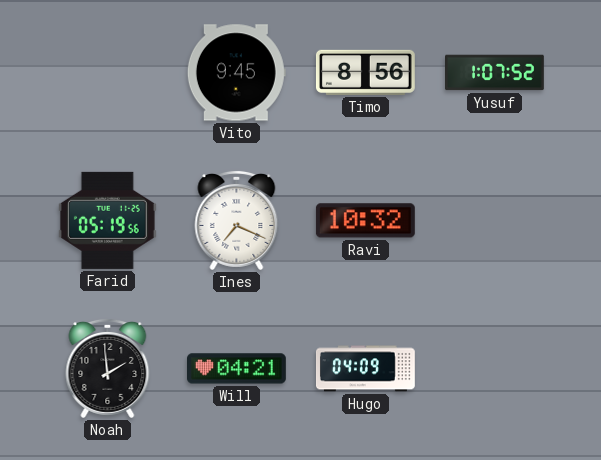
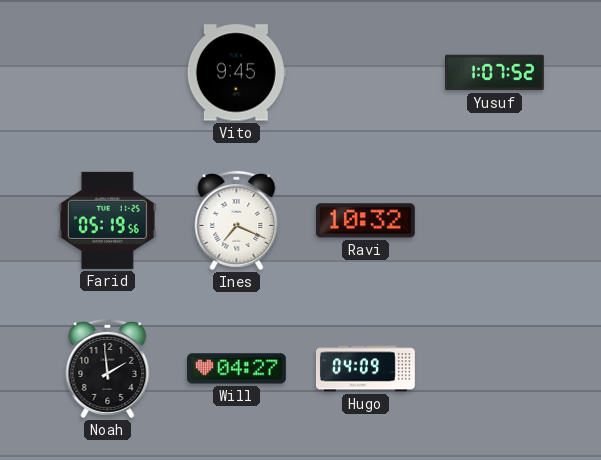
Timo: 8:56 -> none
Will: 04:21 -> 04:27
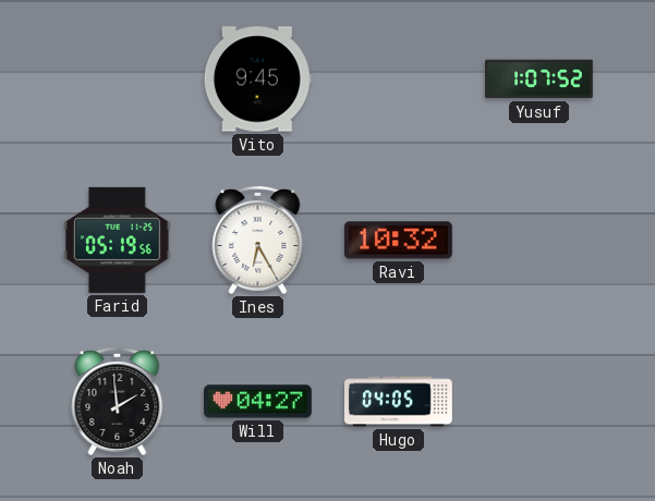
Ines: 7:19 -> 6:25
Hugo: 04:09 -> 04:05
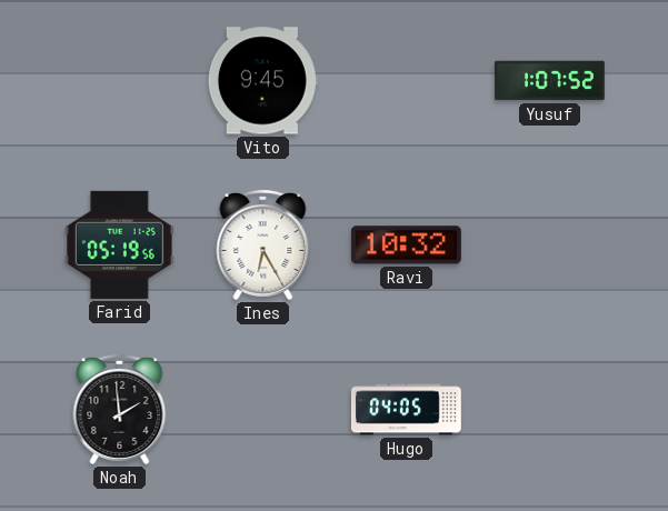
Will: 04:27 -> none
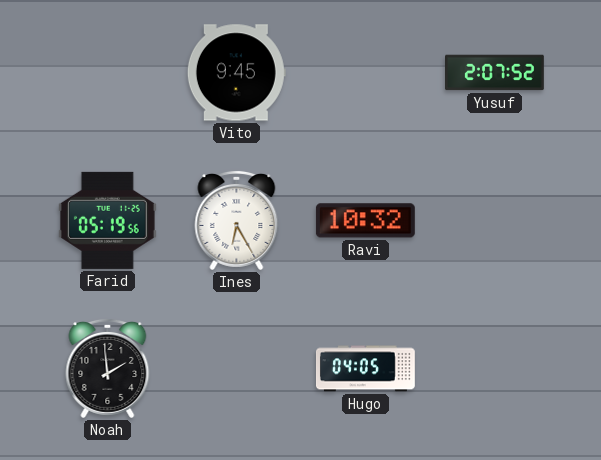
Yusuf: 1:07 -> 2:07
